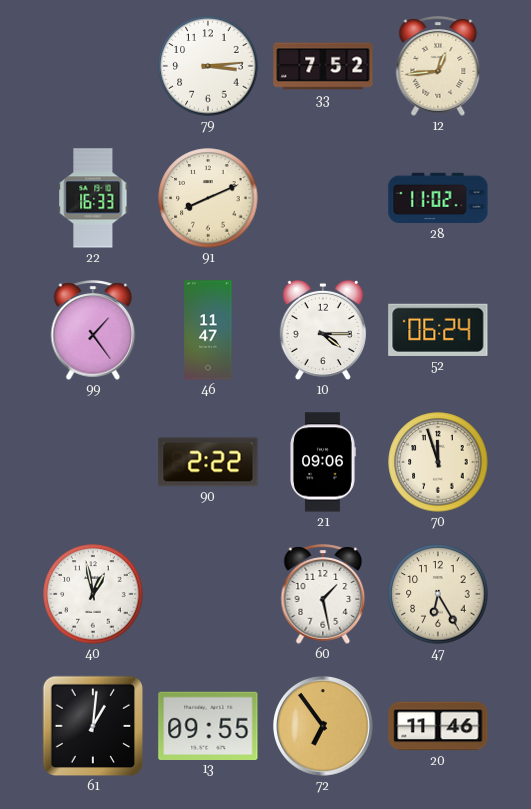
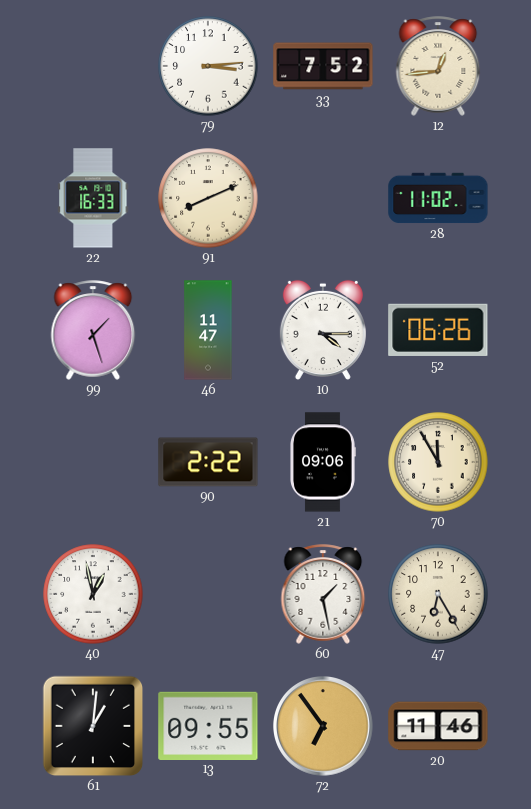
99: 1:24 -> 1:27
52: 06:24 -> 06:26
70: 11:57 -> 11:55
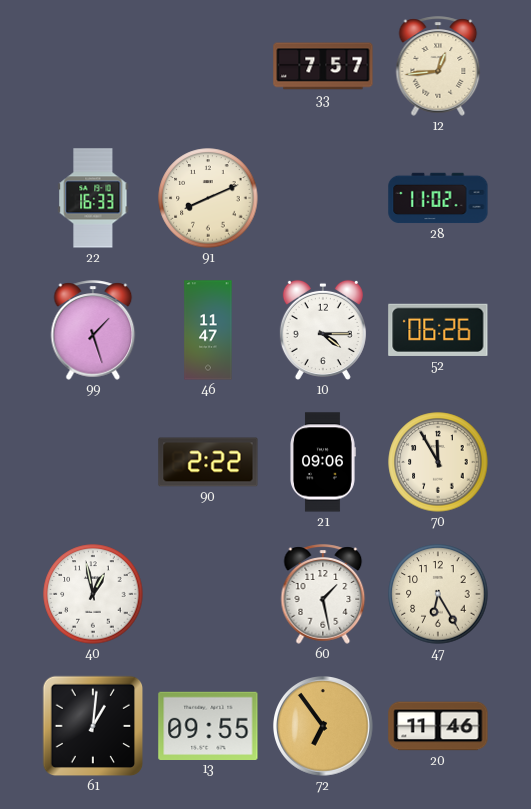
79: 3:14 -> none
33: 7:52 -> 7:57
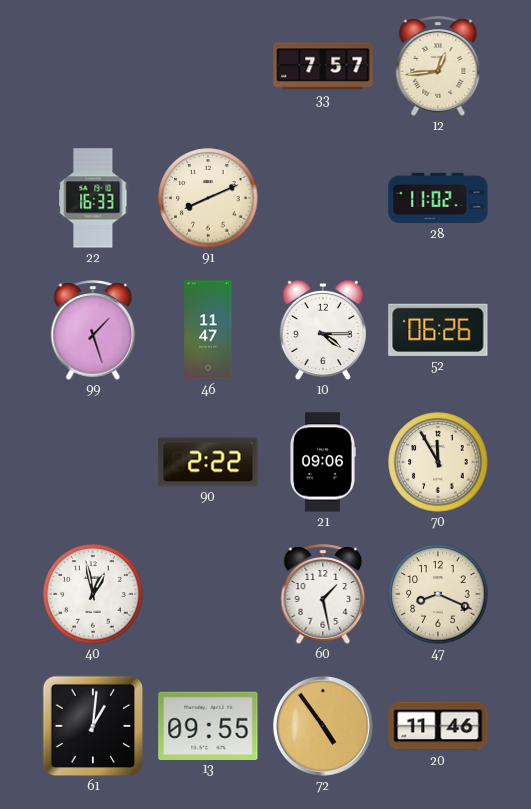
47: 6:25 -> 8:19
72: 6:54 -> 4:54
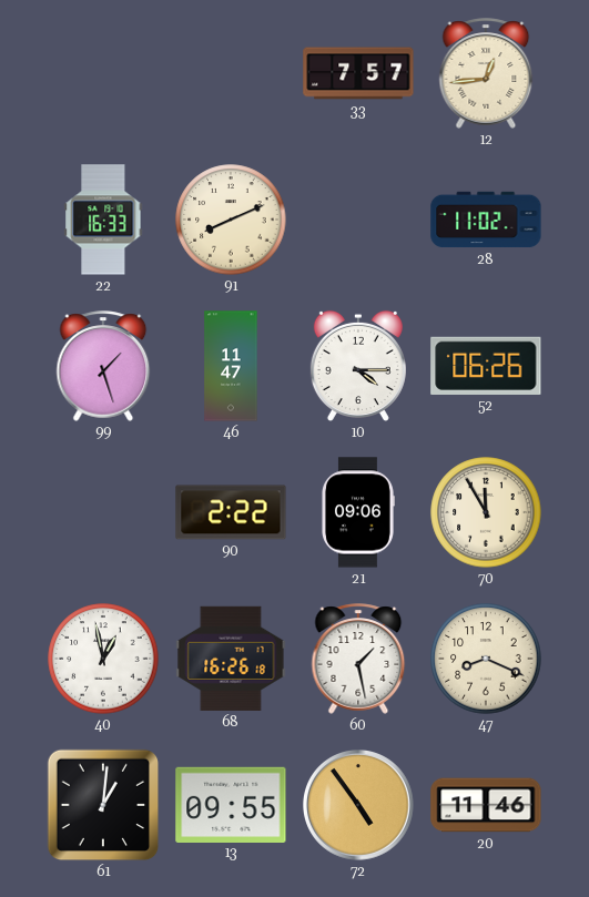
68: none -> 16:26
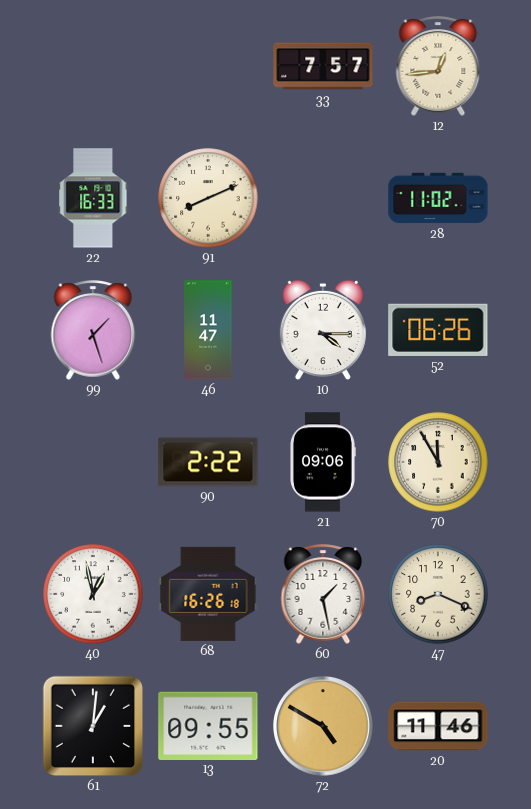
72: 4:54 -> 4:50
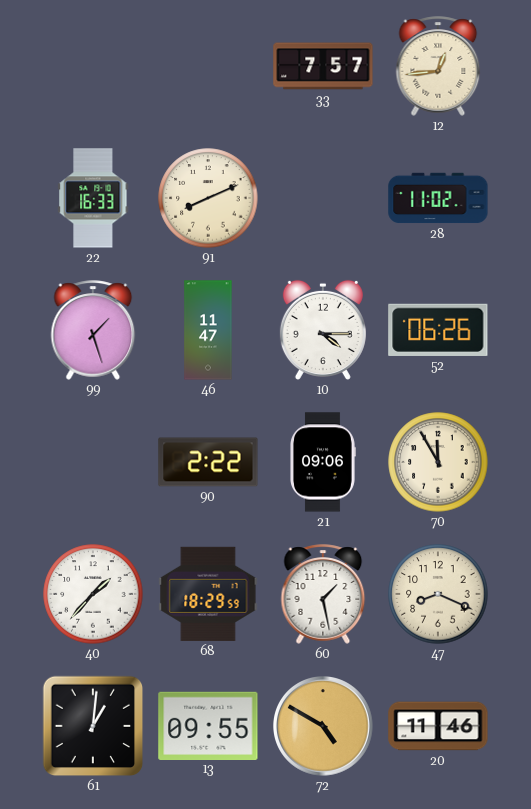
40: 12:58 -> 1:37
68: 16:26 -> 18:29
